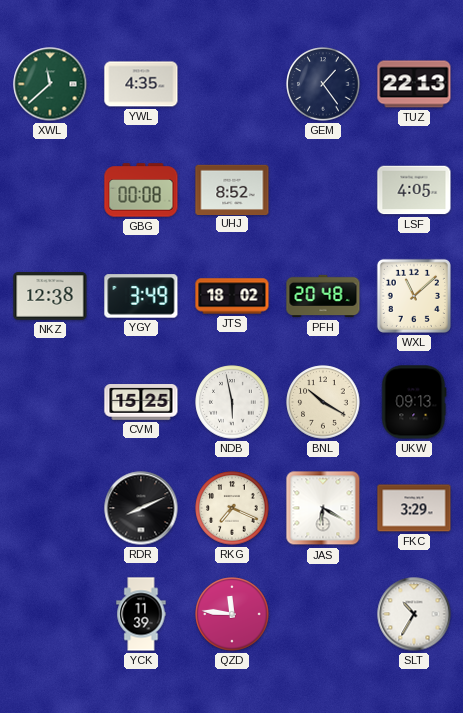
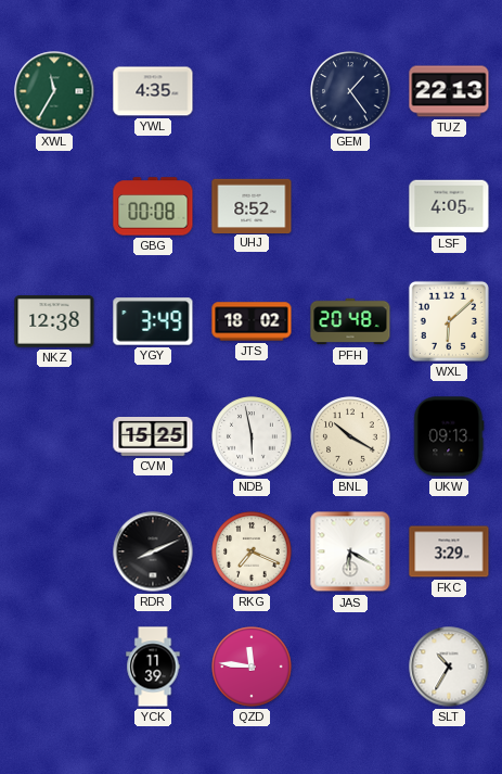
XWL: 11:38 -> 11:35
WXL: 11:08 -> 6:08
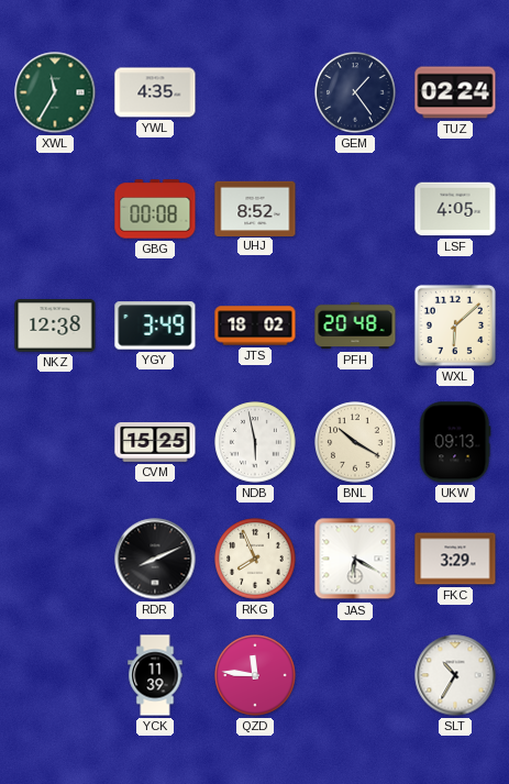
TUZ: 22:13 -> 02:24
RKG: 7:19 -> 7:56
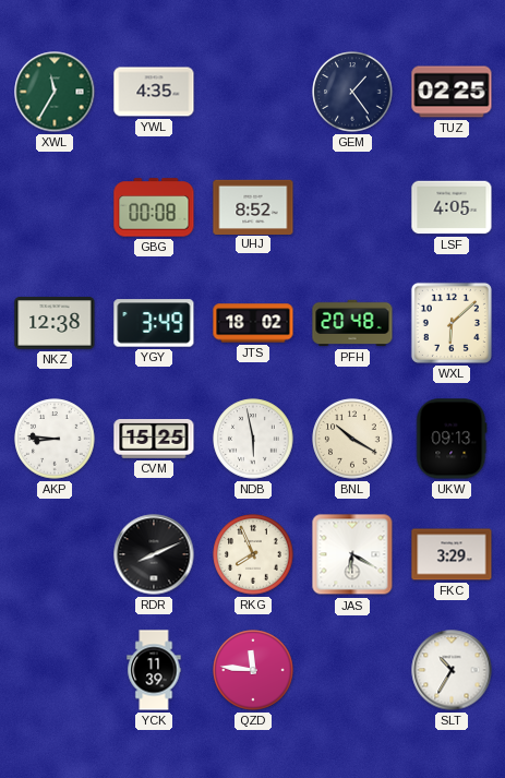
TUZ: 02:24 -> 02:25
AKP: none -> 8:46
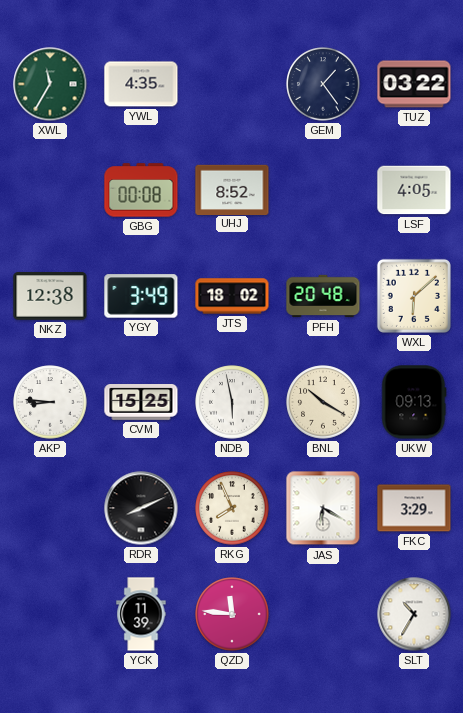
TUZ: 02:25 -> 03:22
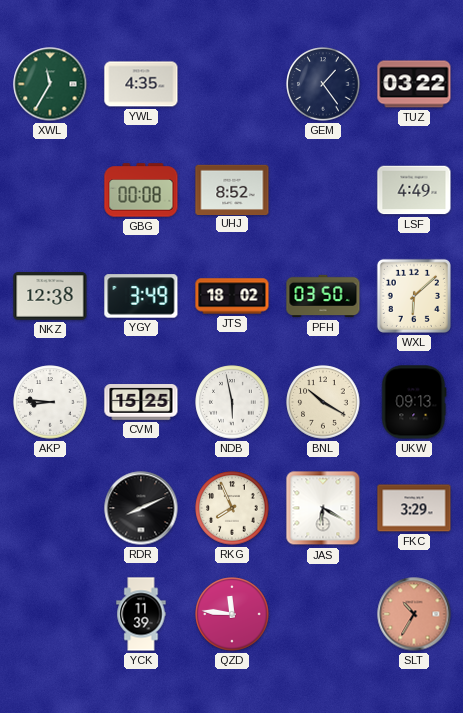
LSF: 4:05 -> 4:49
PFH: 20:48 -> 03:50
SLT dial: white -> salmon
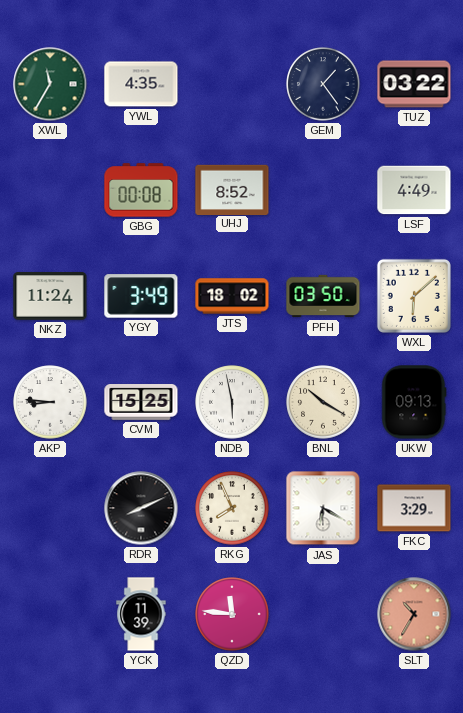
NKZ: 12:38 -> 11:24
